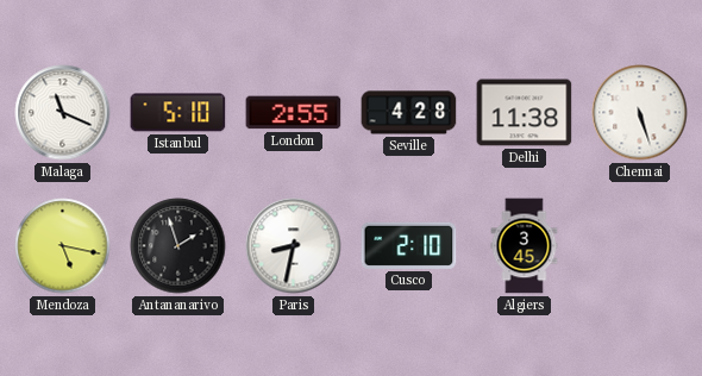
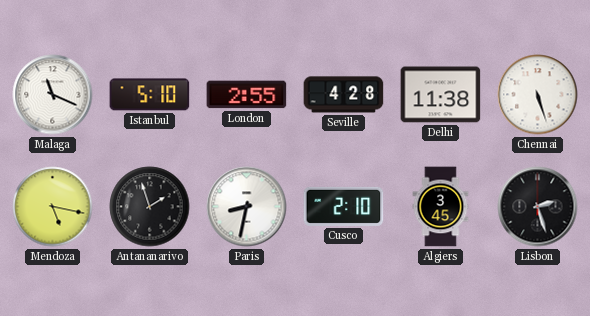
Lisbon: none -> 2:27
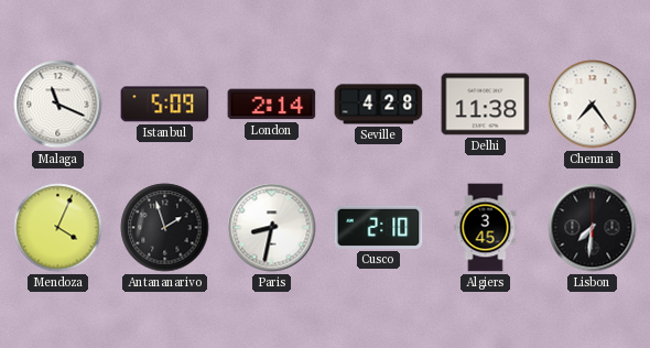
Istanbul: 5:10 -> 5:09
London: 2:55 -> 2:14
Chennai: 5:27 -> 7:24
Mendoza: 5:17 -> 4:04
Lisbon: 2:27 -> 7:31
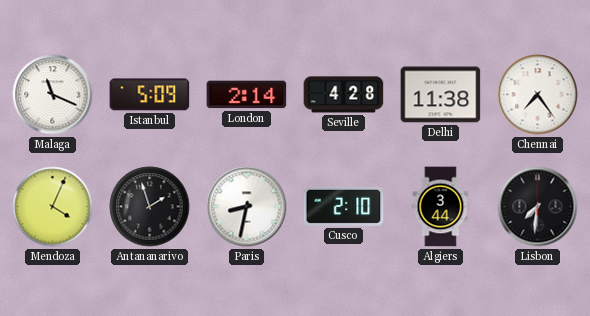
Algiers: 3:45 -> 3:44
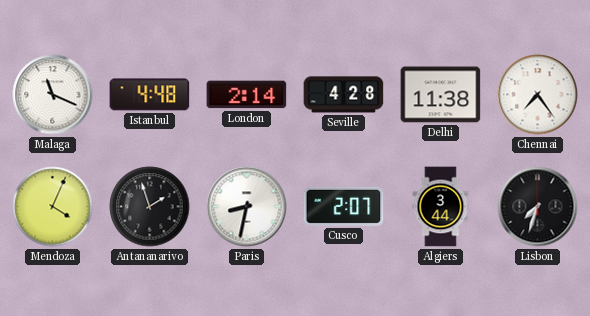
Istanbul: 5:09 -> 4:48
Cusco: 2:10 -> 2:07
Lisbon: 7:31 -> 7:33
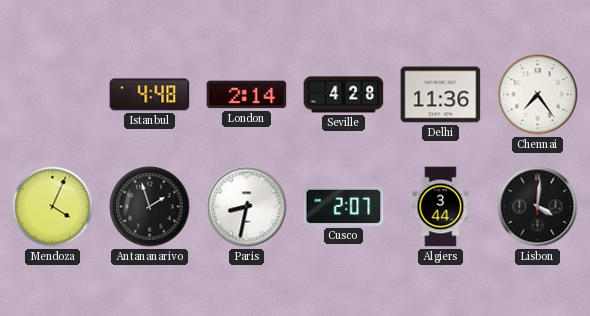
Malaga: 11:19 -> none
Delhi: 11:38 -> 11:36
Lisbon: 7:33 -> 4:01
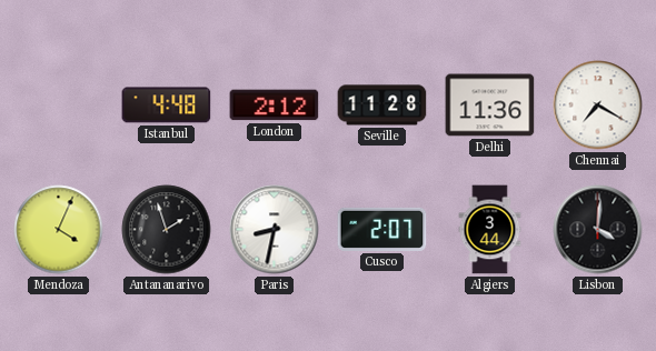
London: 2:14 -> 2:12
Seville: 4:28 -> 11:28
Chennai: 7:24 -> 7:20
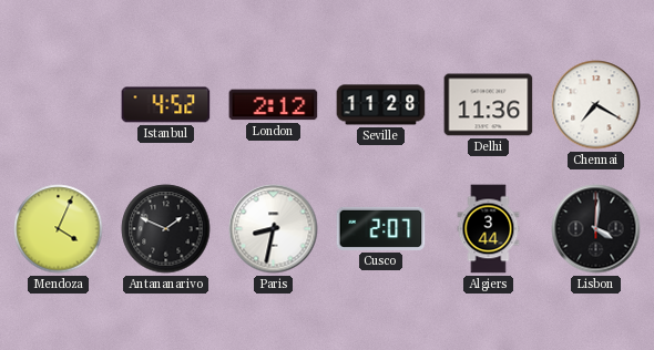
Istanbul: 4:48 -> 4:52
Antananarivo: 1:57 -> 1:49
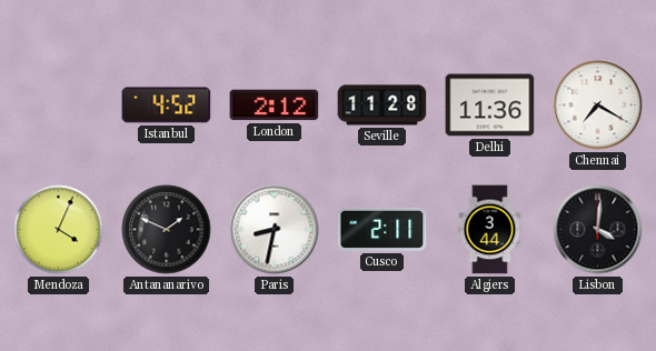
Cusco: 2:07 -> 2:11
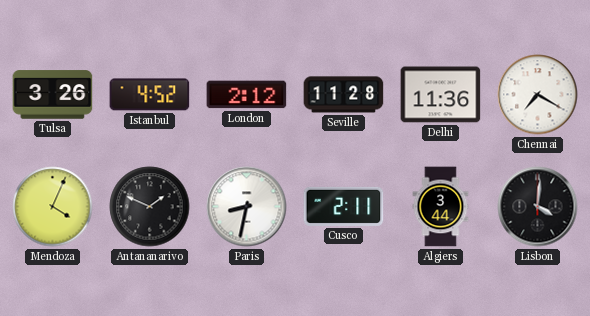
Tulsa: none -> 3:26
